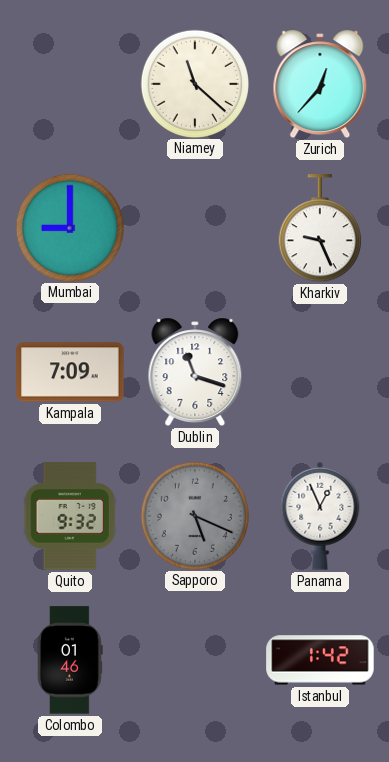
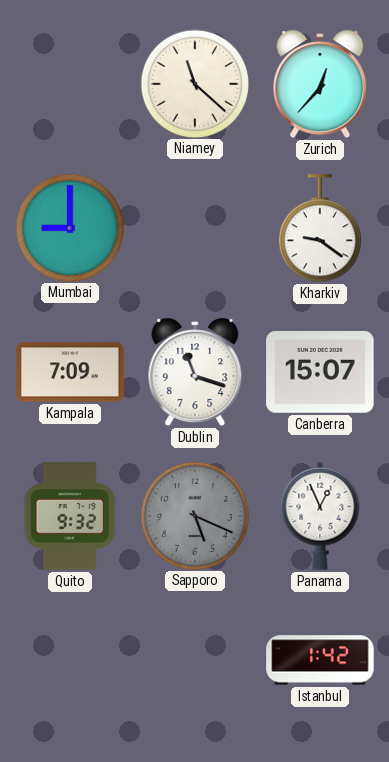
Kharkiv: 9:26 -> 9:21
Canberra: none -> 15:07
Colombo: 01:46 -> none
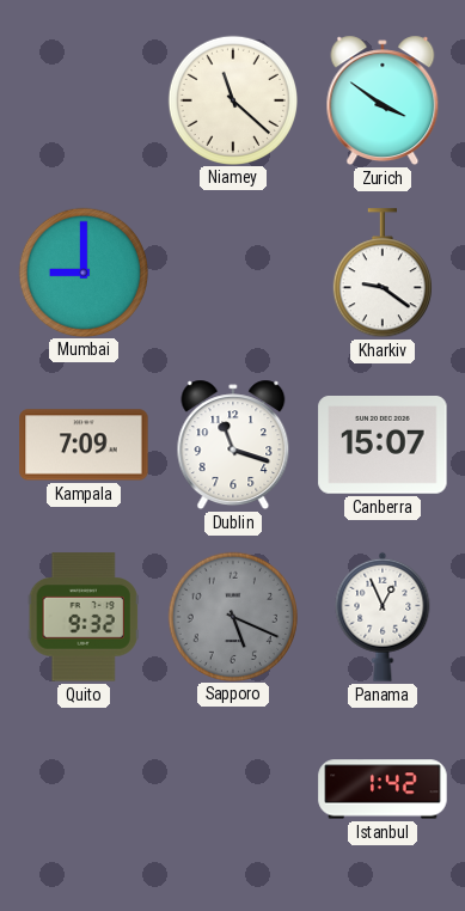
Zurich: 12:37 -> 3:51
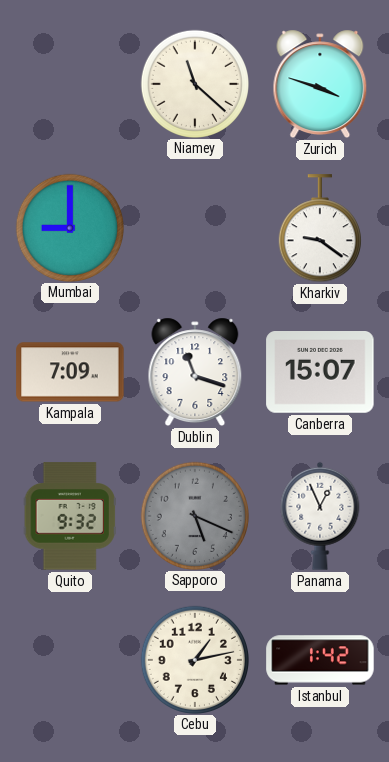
Zurich: 3:51 -> 3:48
Cebu: none -> 1:13
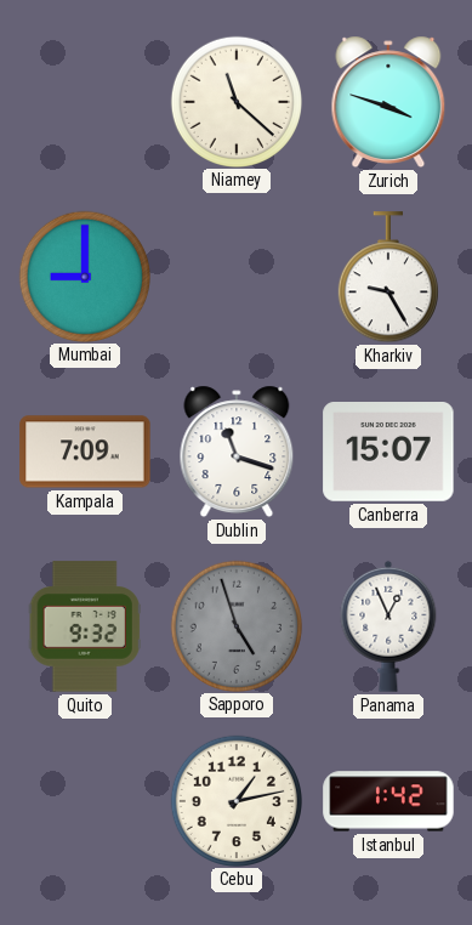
Kharkiv: 9:21 -> 9:25
Sapporo: 5:19 -> 4:57
